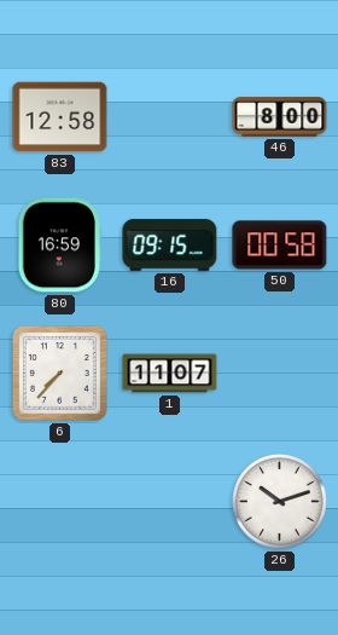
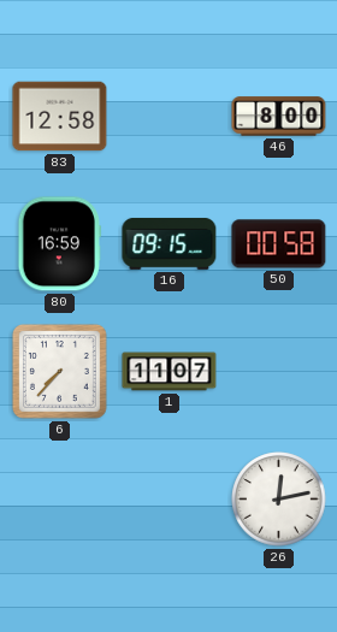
26: 10:12 -> 12:13
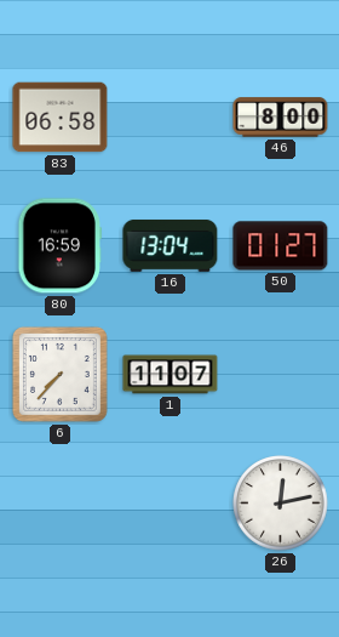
83: 12:58 -> 06:58
16: 09:15 -> 13:04
50: 00:58 -> 01:27
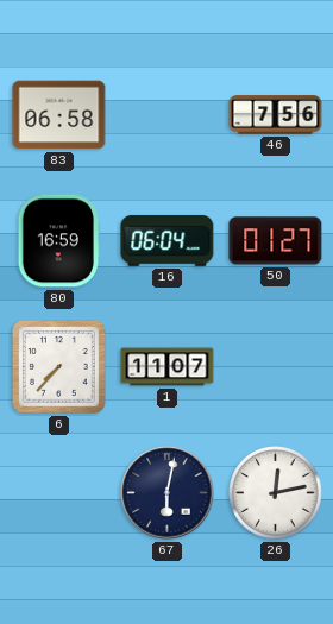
46: 8:00 -> 7:56
16: 13:04 -> 06:04
67: none -> 6:02
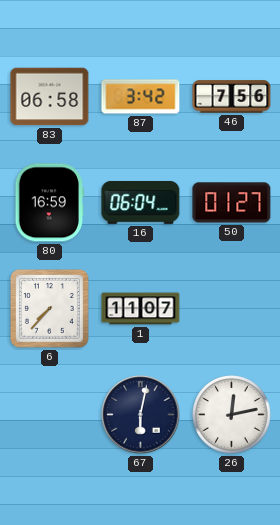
87: none -> 3:42
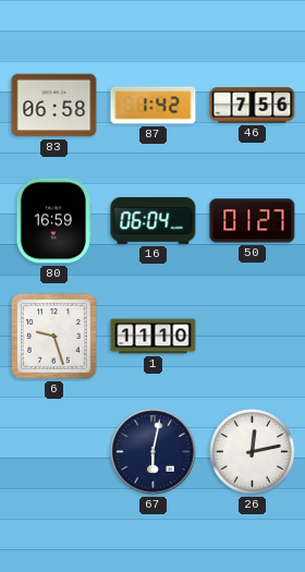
87: 3:42 -> 1:42
6: 7:37 -> 9:27
1: 11:07 -> 11:10
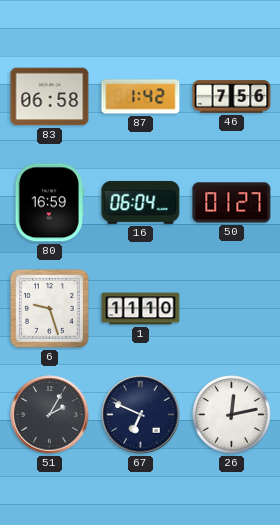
51: none -> 2:05
67: 6:02 -> 6:49
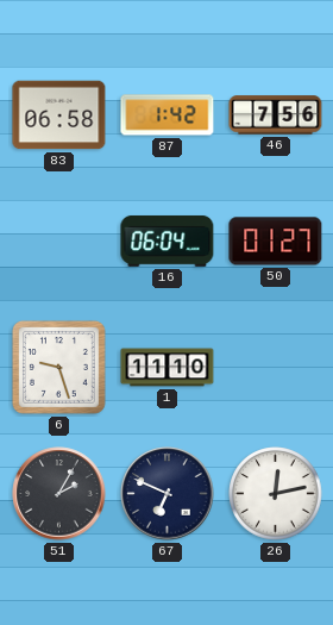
80: 16:59 -> none
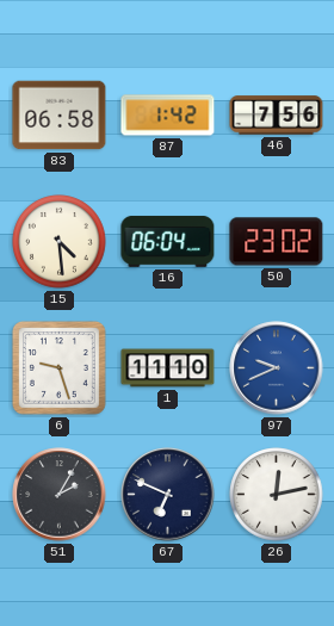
15: none -> 4:29
50: 01:27 -> 23:02
97: none -> 9:41
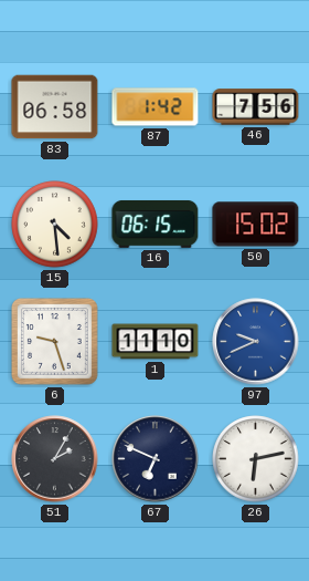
16: 06:04 -> 06:15
50: 23:02 -> 15:02
26: 12:13 -> 6:13
